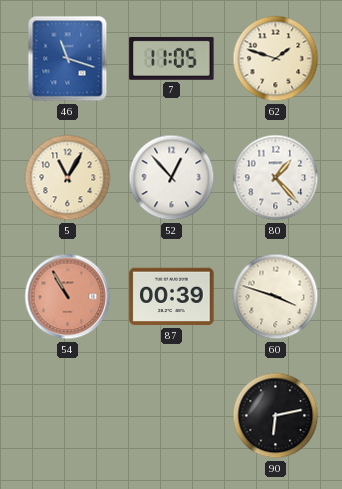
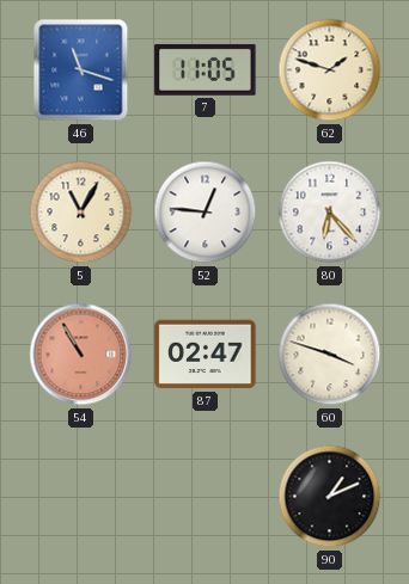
52: 12:53 -> 12:46
80: 1:23 -> 6:23
87: 00:39 -> 02:47
90: 6:13 -> 1:11
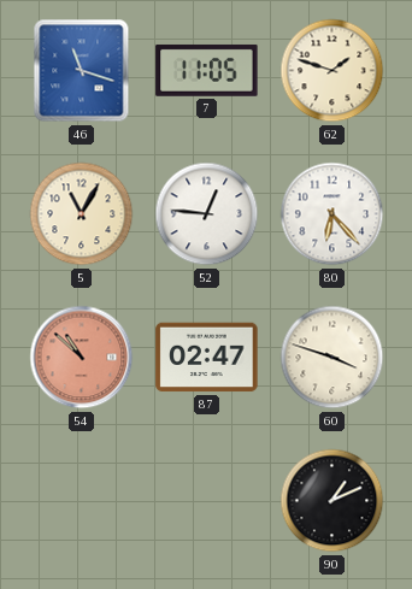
54: 10:55 -> 10:52
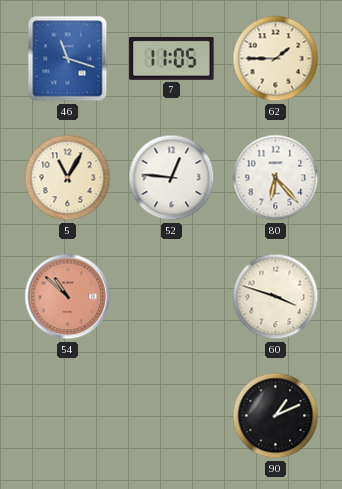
62: 1:48 -> 1:45
87: 02:47 -> none
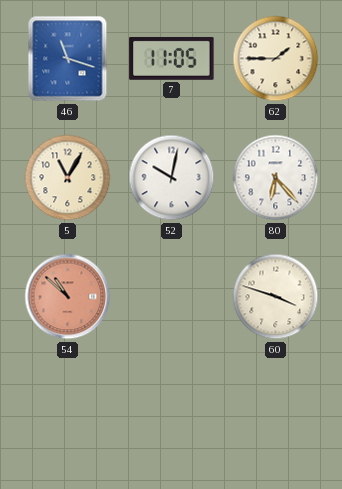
52: 12:46 -> 10:02
90: 1:11 -> none
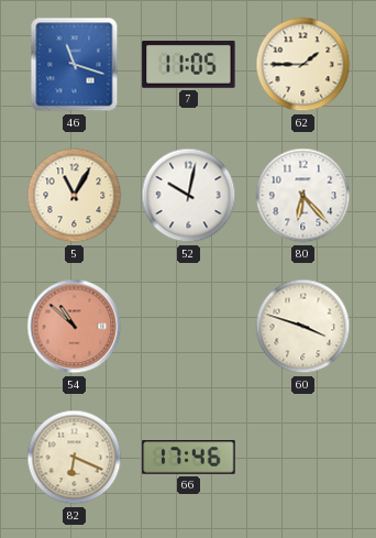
82: none -> 6:19
66: none -> 17:46
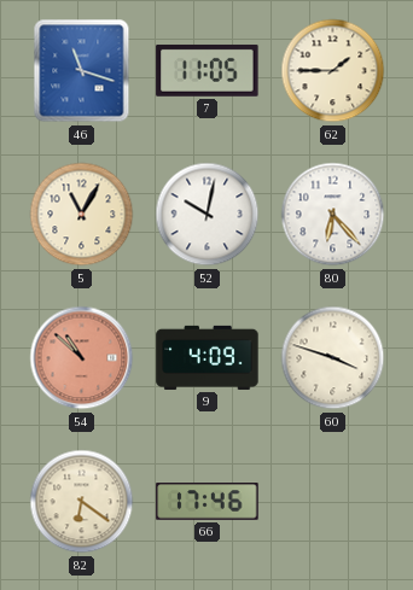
9: none -> 4:09
82: 6:19 -> 6:21
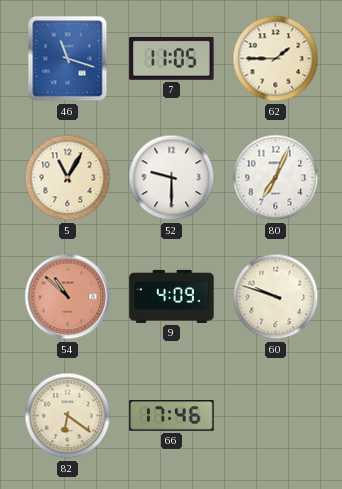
52: 10:02 -> 9:30
80: 6:23 -> 7:04
60: 3:48 -> 9:48
